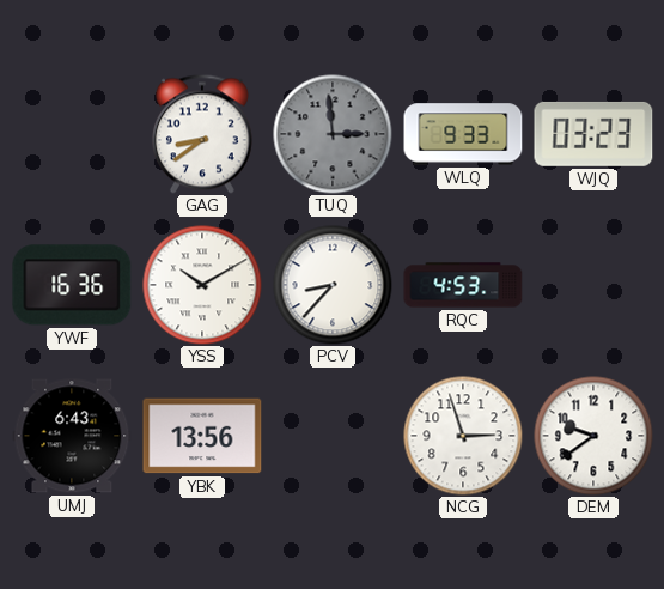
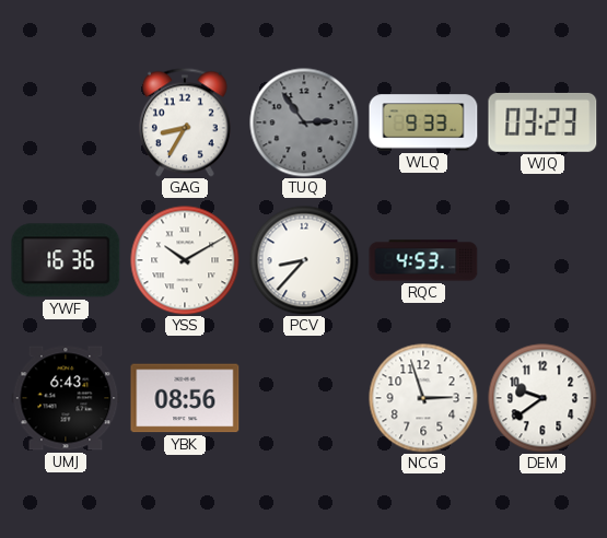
GAG: 8:39 -> 8:35
TUQ: 2:59 -> 2:54
YBK: 13:56 -> 08:56
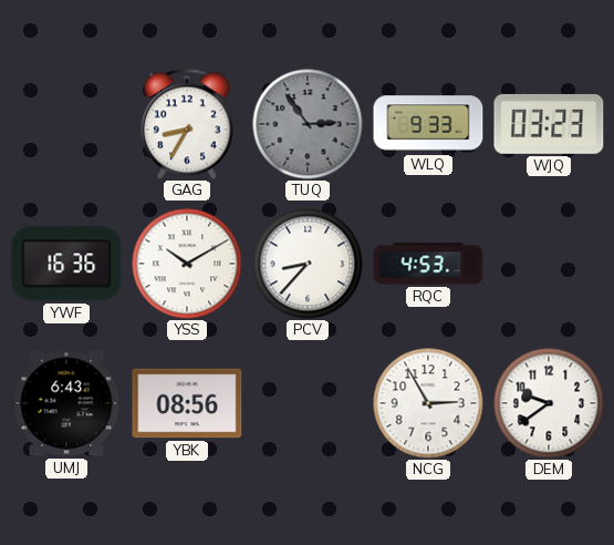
NCG: 2:57 -> 2:55
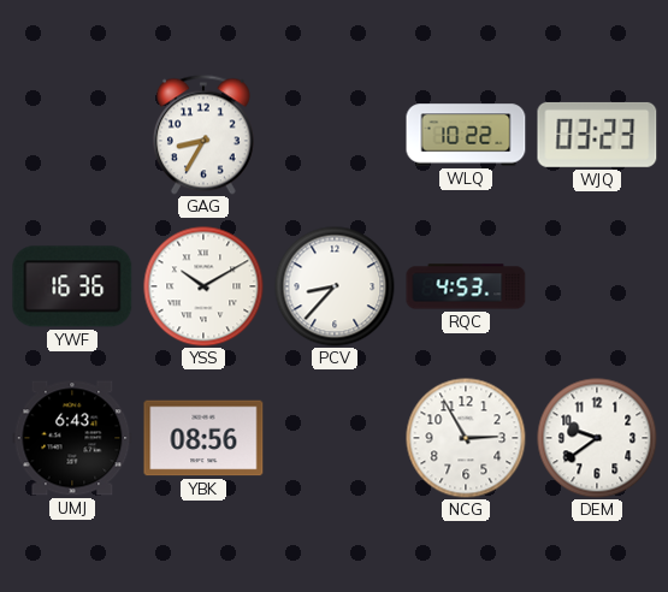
TUQ: 2:54 -> none
WLQ: 9:33 -> 10:22
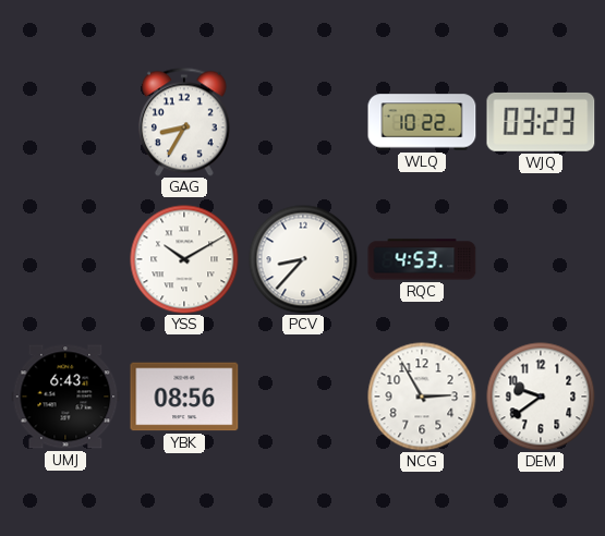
YWF: 16:36 -> none
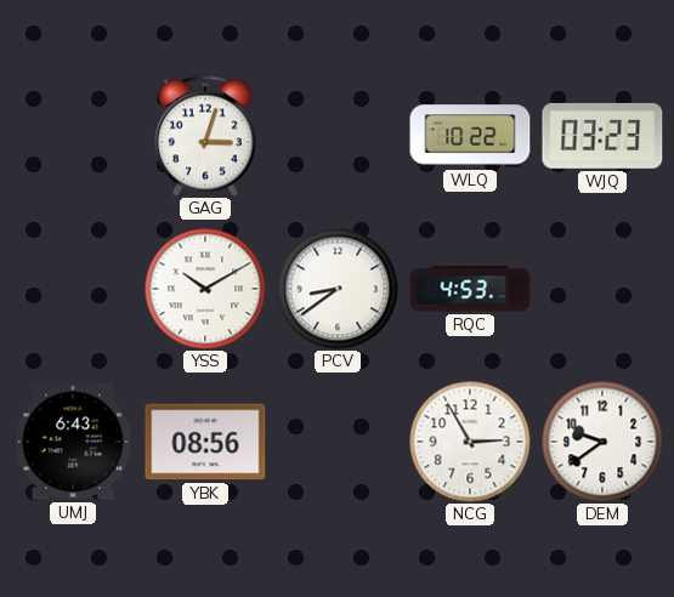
GAG: 8:35 -> 3:03
PCV: 8:37 -> 8:39
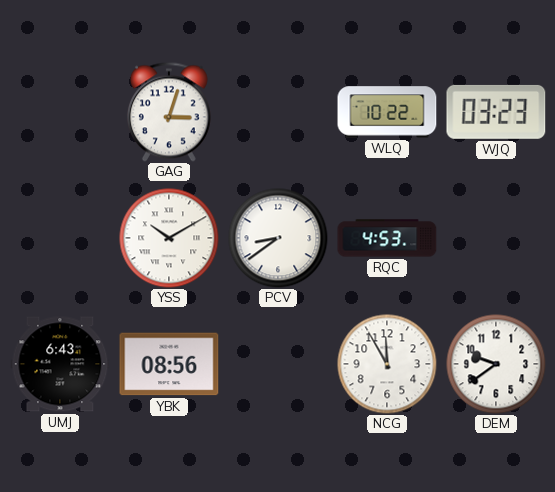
NCG: 2:55 -> 11:55
